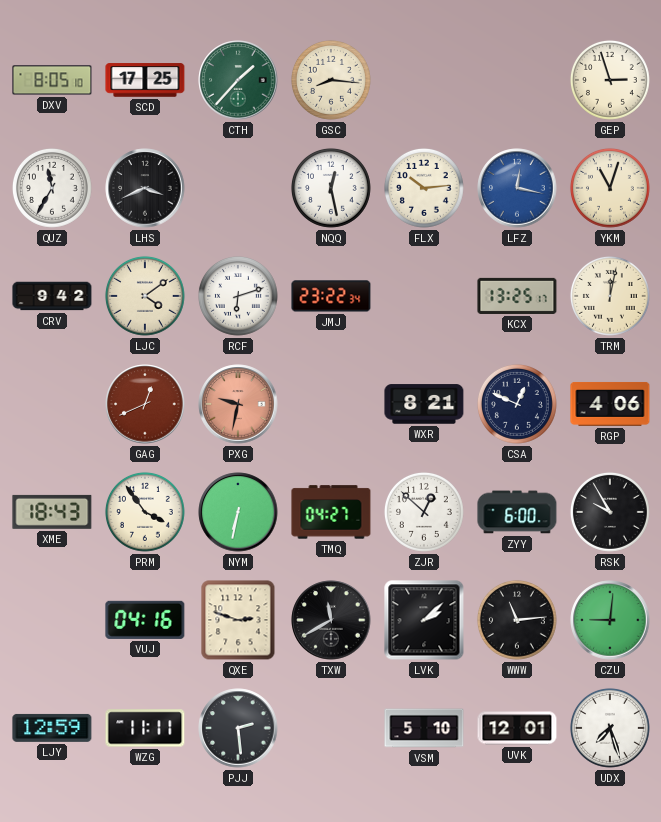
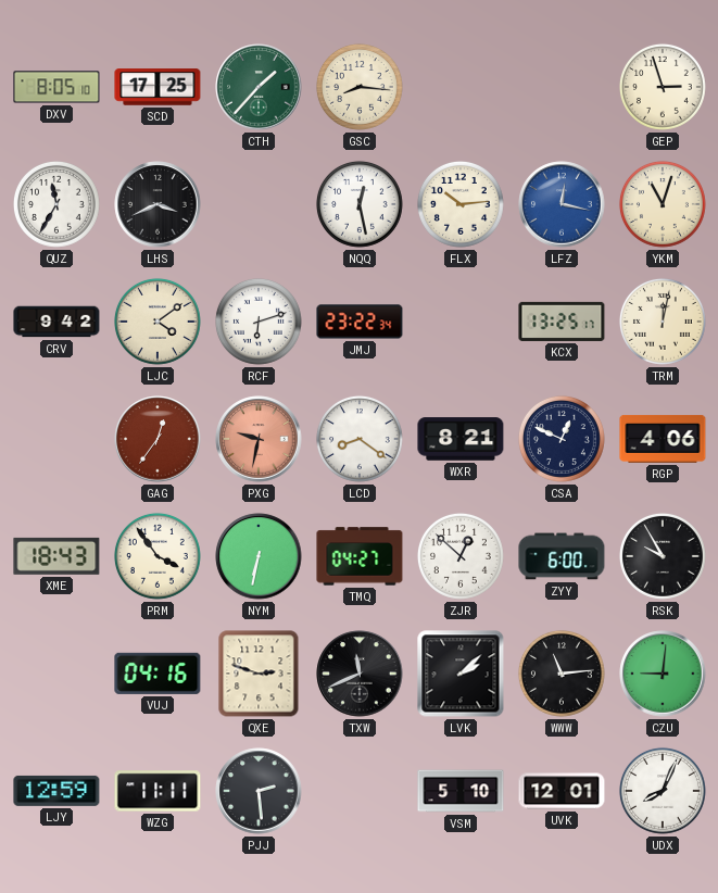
GAG: 12:41 -> 12:36
LCD: none -> 8:21
TXW: 11:40 -> 11:41
UDX: 7:27 -> 8:04
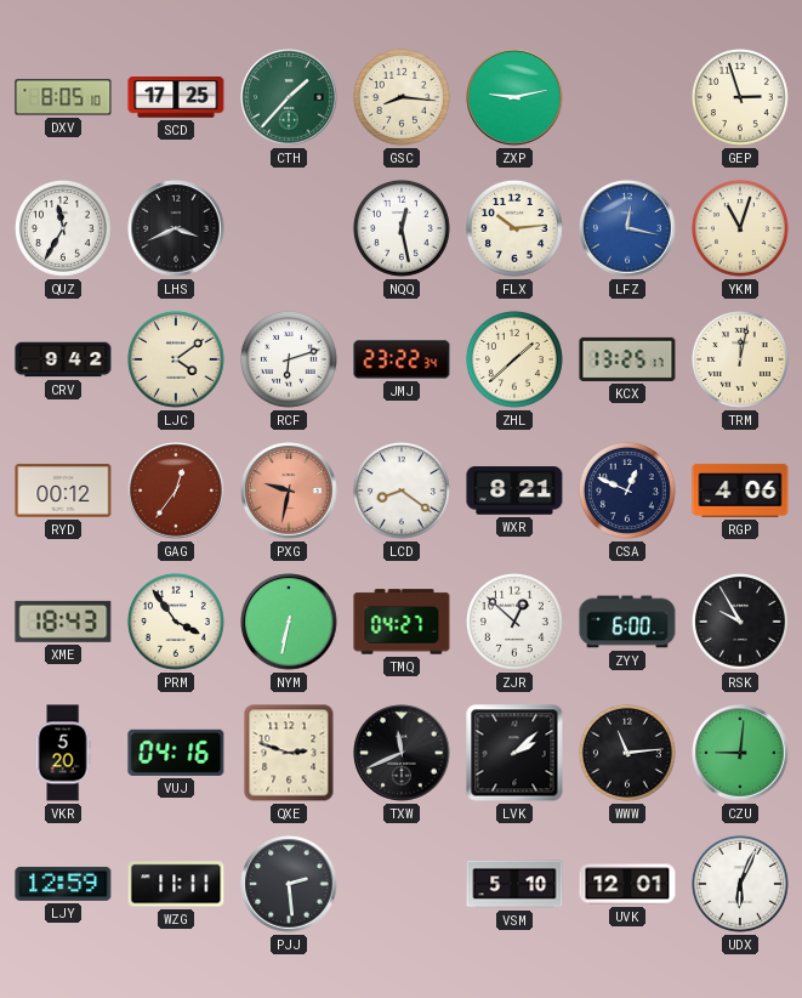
ZXP: none -> 9:13
ZHL: none -> 1:38
RYD: none -> 00:12
VKR: none -> 5:20
UDX: 8:04 -> 6:04
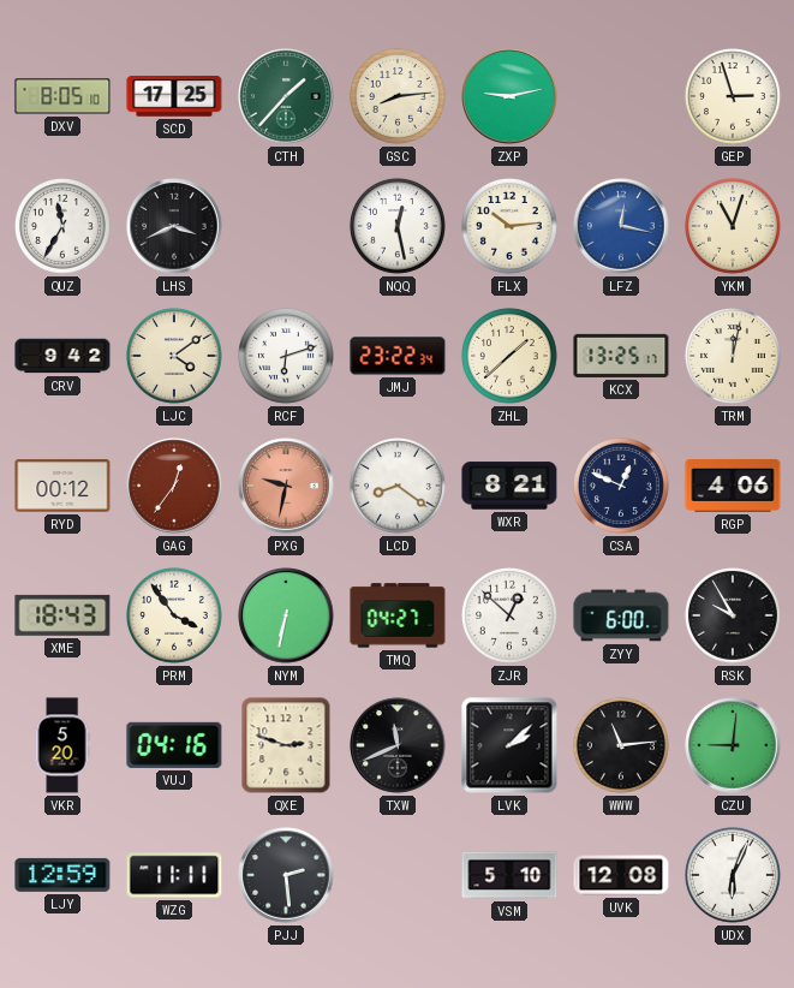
GSC: 8:16 -> 8:14
UVK: 12:01 -> 12:08
